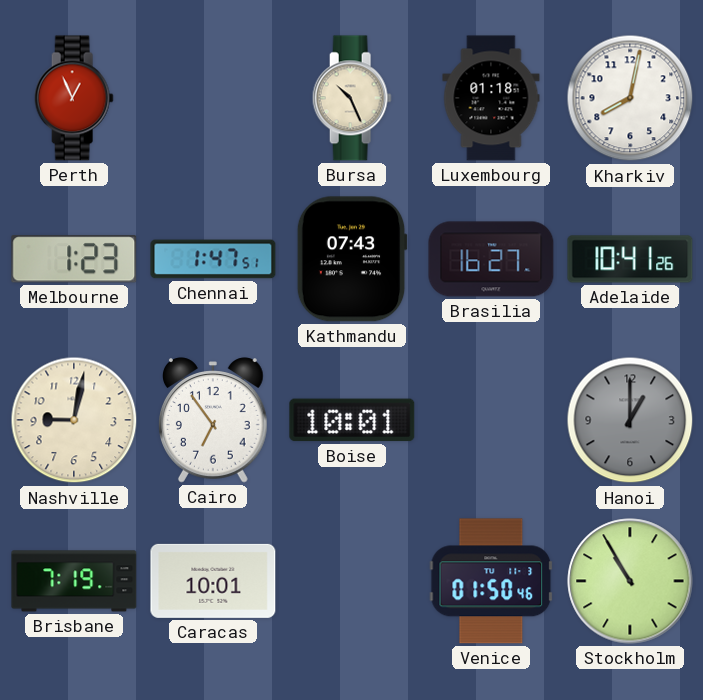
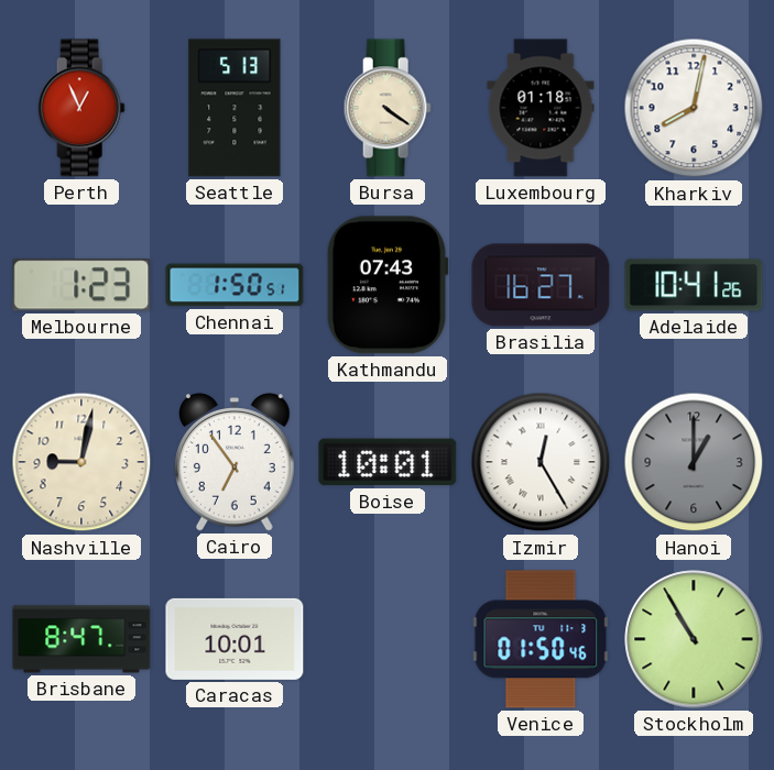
Seattle: none -> 5:13
Bursa: 10:26 -> 4:21
Chennai: 1:47 -> 1:50
Izmir: none -> 12:25
Brisbane: 7:19 -> 8:47
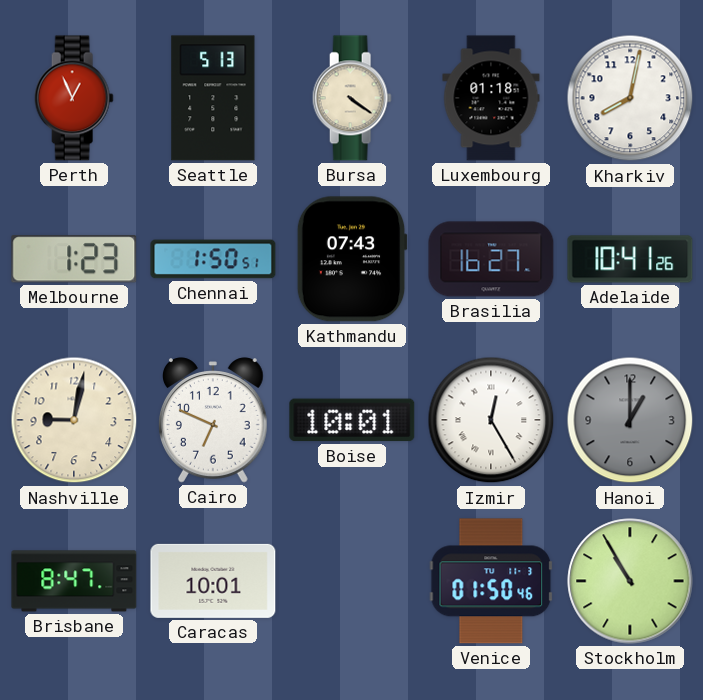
Cairo: 6:54 -> 6:49
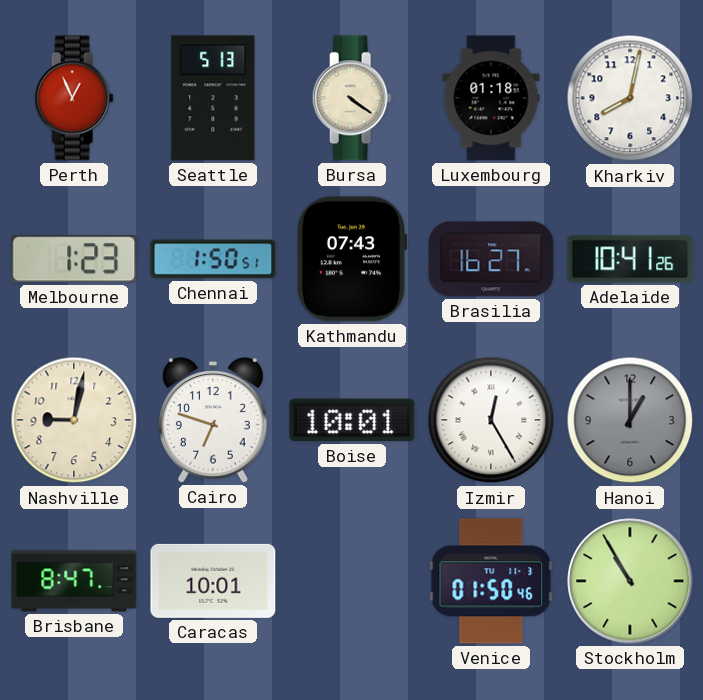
Cairo: 6:49 -> 6:48
